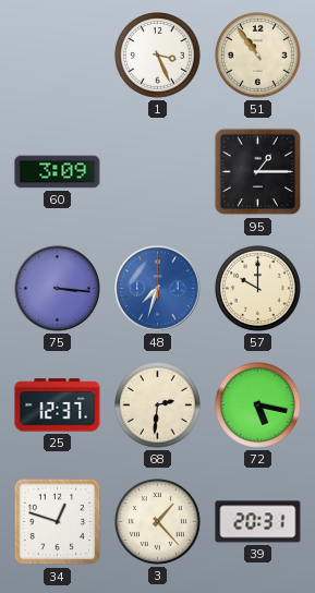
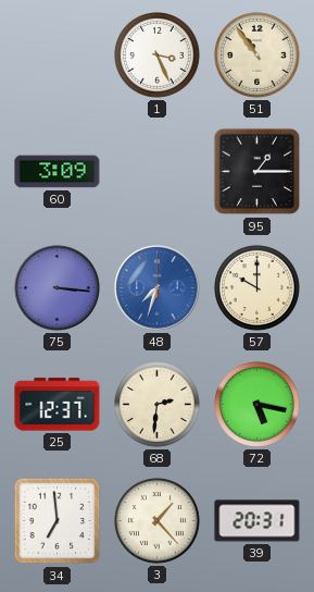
34: 12:48 -> 6:59
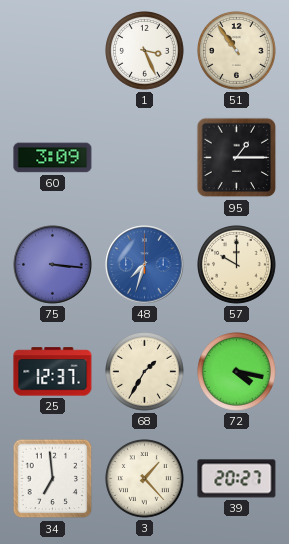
68: 2:31 -> 1:35
72: 5:17 -> 4:17
39: 20:31 -> 20:27
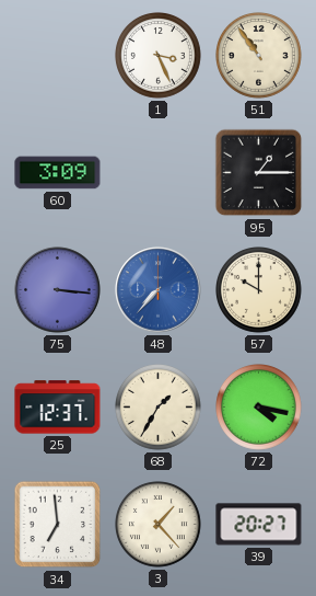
48: 7:33 -> 7:37
